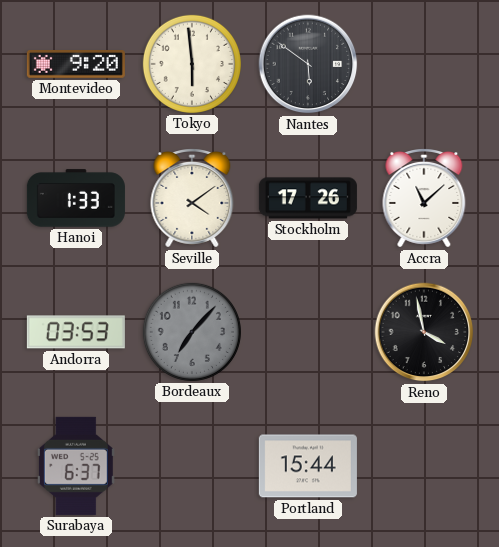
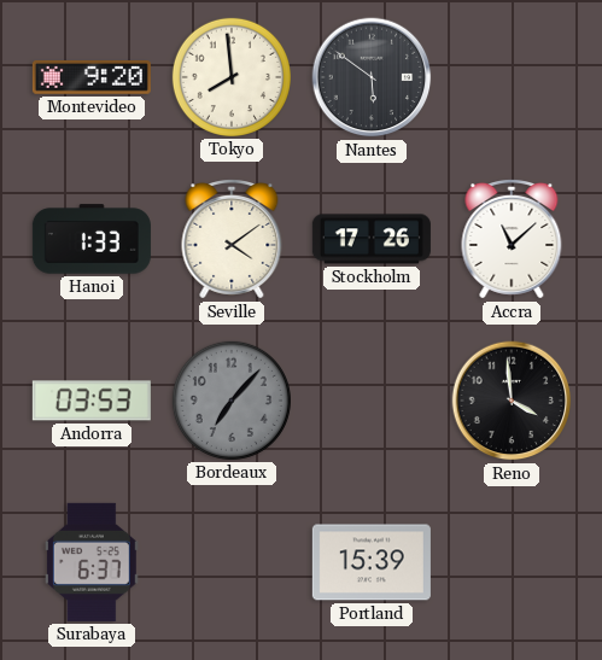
Tokyo: 5:59 -> 7:59
Reno: 3:58 -> 3:59
Portland: 15:44 -> 15:39
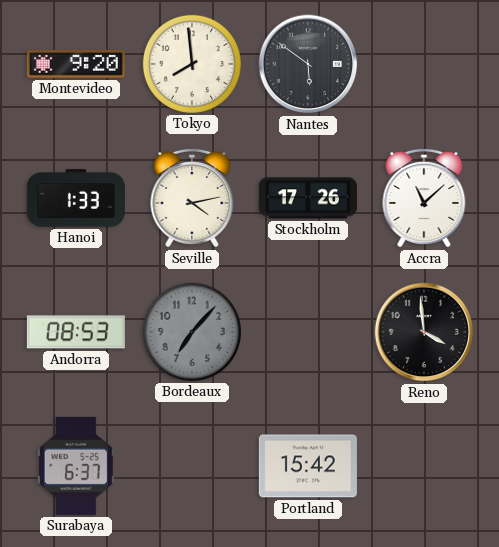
Seville: 4:09 -> 4:13
Andorra: 03:53 -> 08:53
Portland: 15:39 -> 15:42
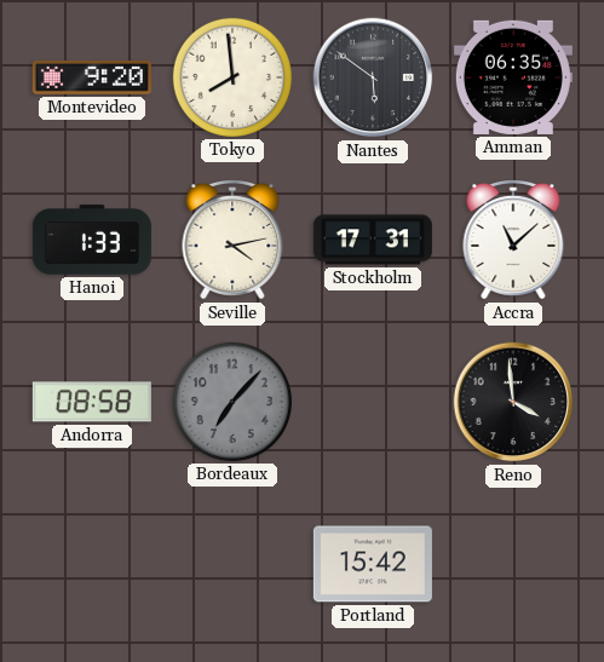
Amman: none -> 06:35
Stockholm: 17:26 -> 17:31
Andorra: 08:53 -> 08:58
Surabaya: 6:37 -> none
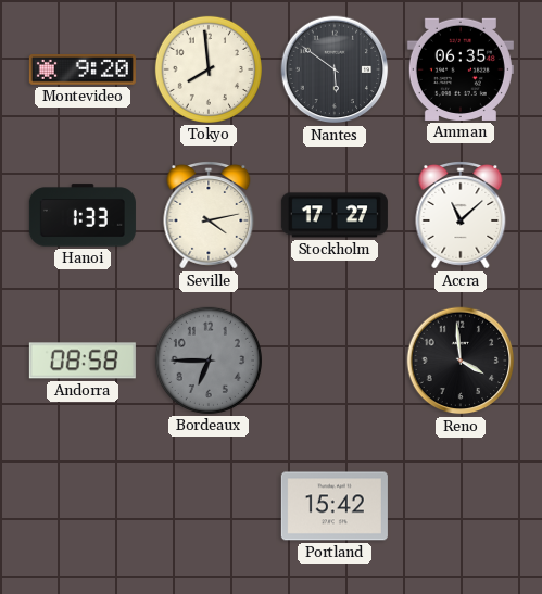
Stockholm: 17:31 -> 17:27
Bordeaux: 7:07 -> 6:45
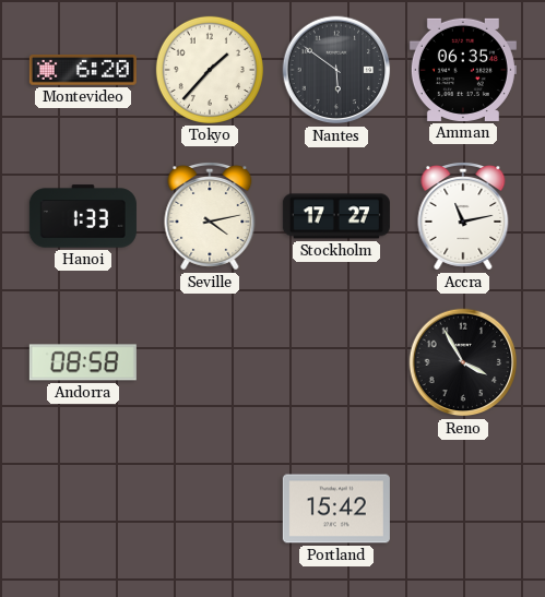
Montevideo: 9:20 -> 6:20
Tokyo: 7:59 -> 1:37
Accra: 11:08 -> 11:13
Bordeaux: 6:45 -> none
Reno: 3:59 -> 3:55
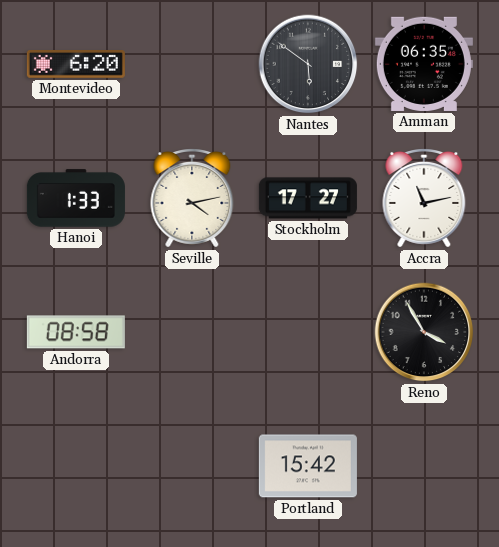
Tokyo: 1:37 -> none
